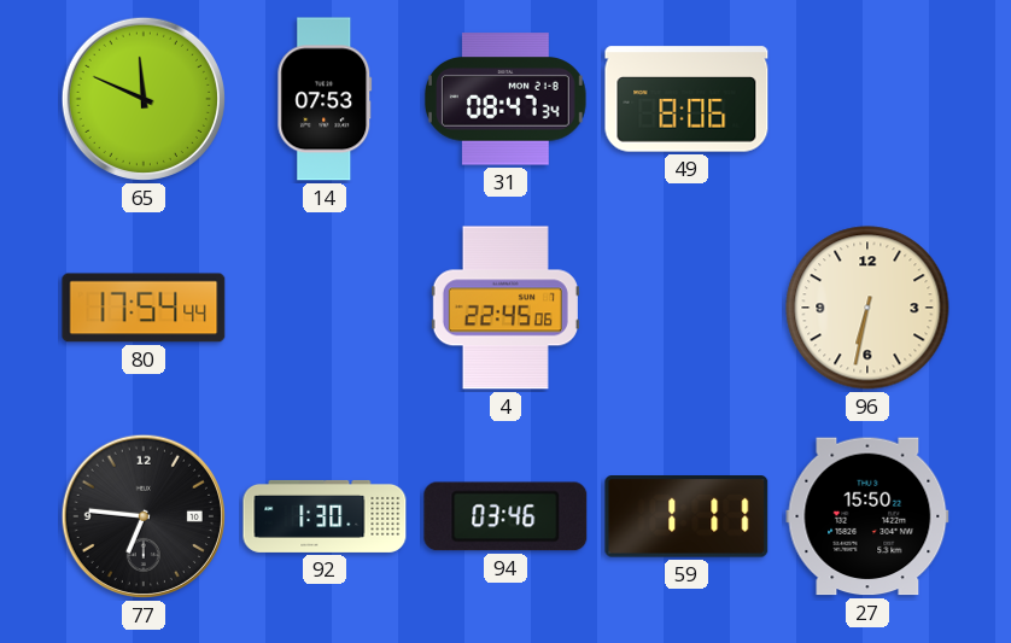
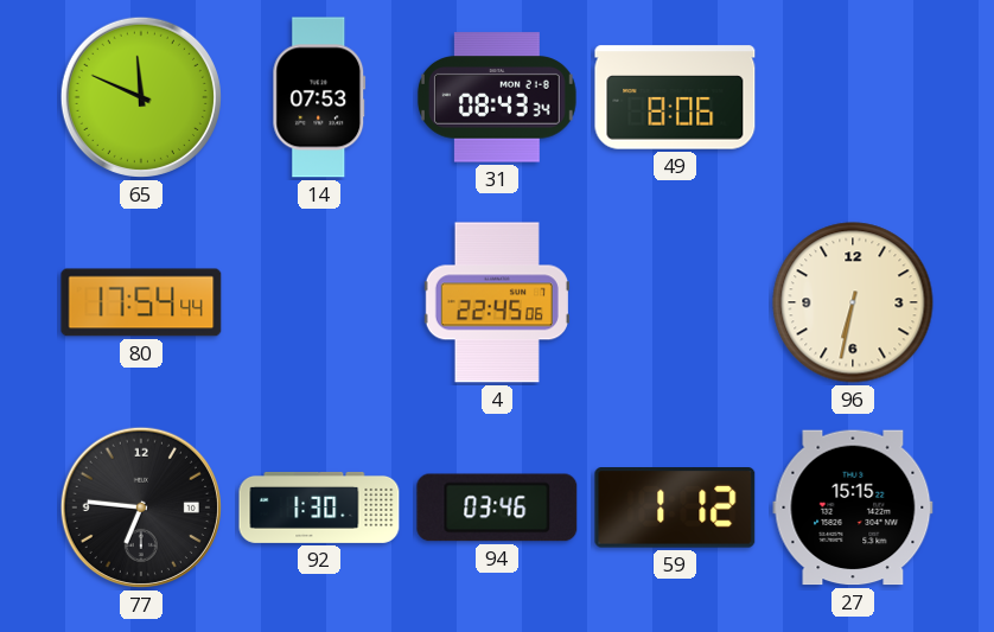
31: 08:47 -> 08:43
59: 1:11 -> 1:12
27: 15:50 -> 15:15
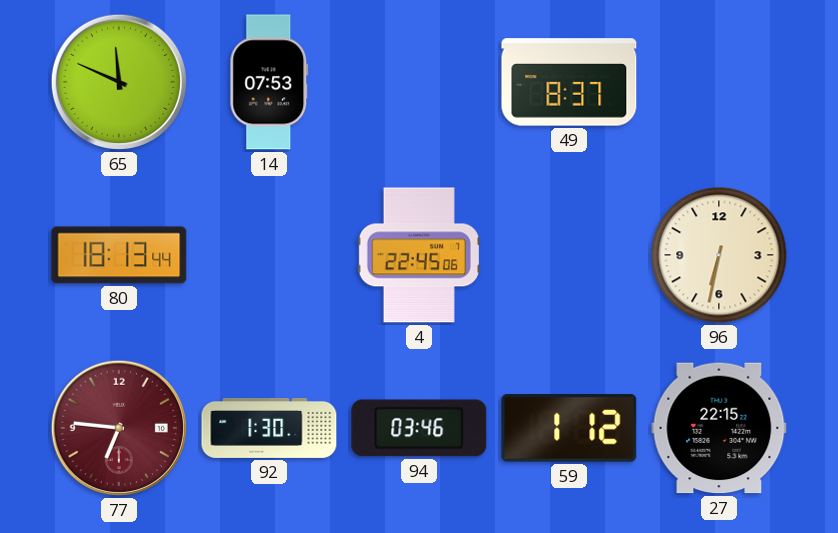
31: 08:43 -> none
49: 8:06 -> 8:37
80: 17:54 -> 18:13
77 dial: black -> burgundy
27: 15:15 -> 22:15
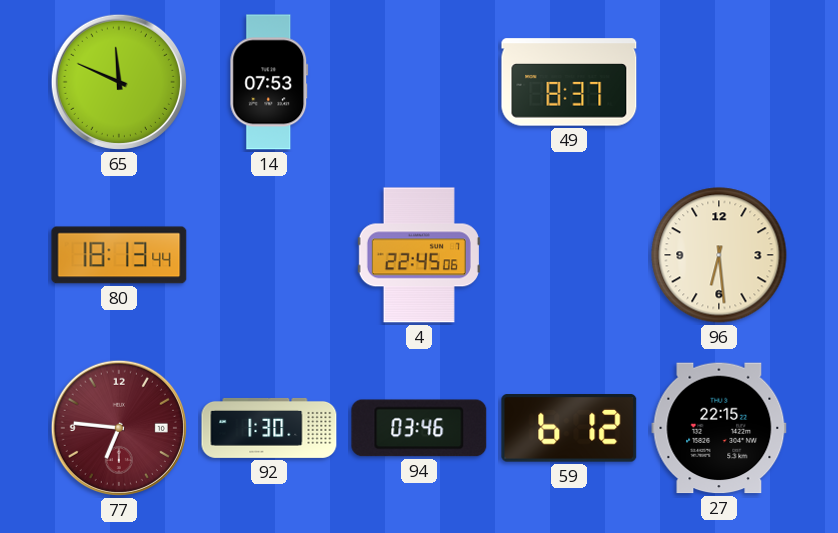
96: 6:32 -> 6:29
59: 1:12 -> 6:12
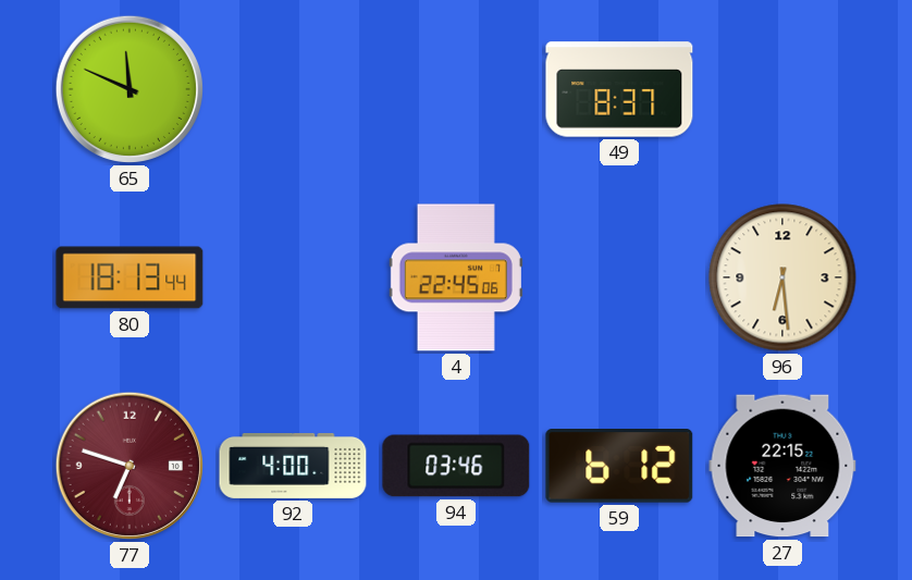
14: 07:53 -> none
77: 6:46 -> 6:48
92: 1:30 -> 4:00
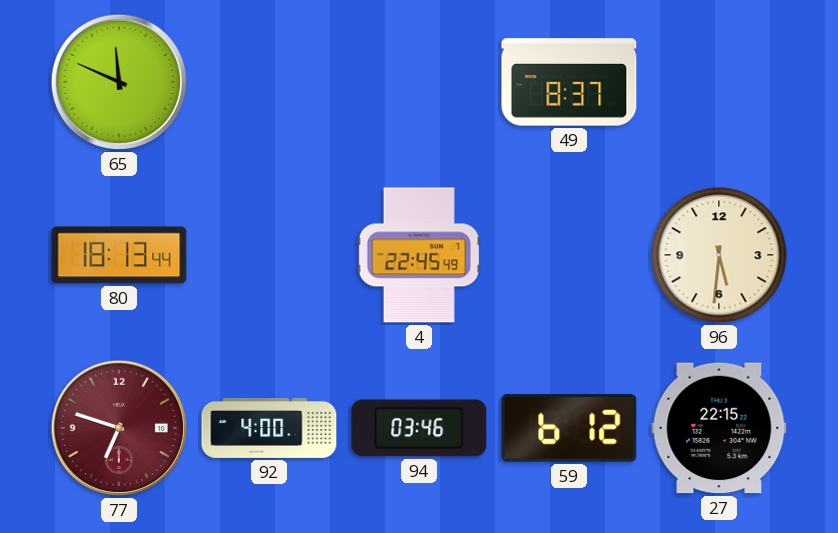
4: 22:45:06 -> 22:45:49
96: 6:29 -> 5:31
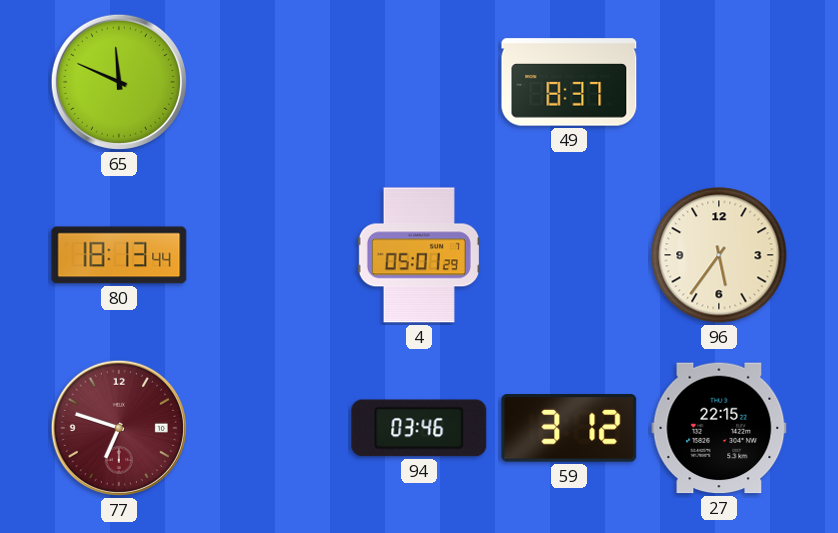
4: 22:45 -> 05:01
96: 5:31 -> 5:36
92: 4:00 -> none
59: 6:12 -> 3:12
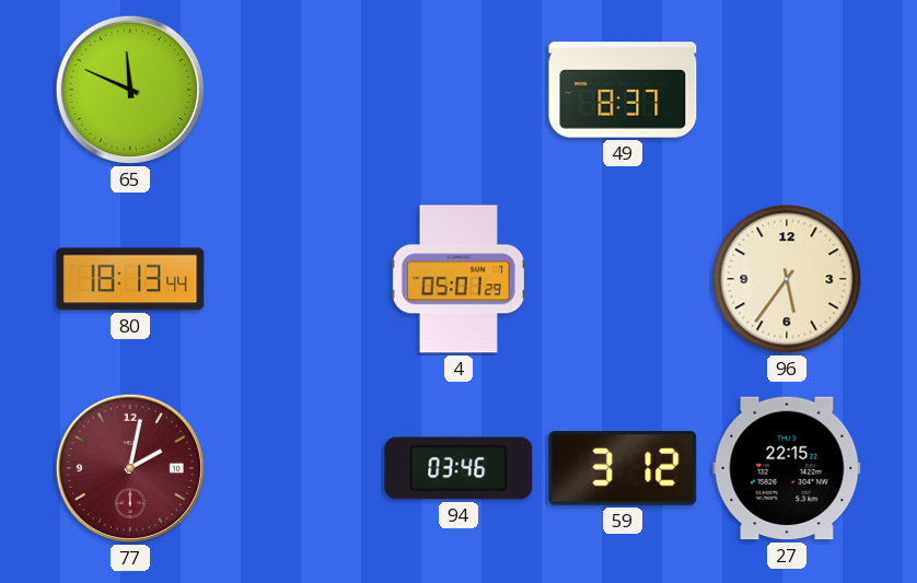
77: 6:48 -> 2:02
